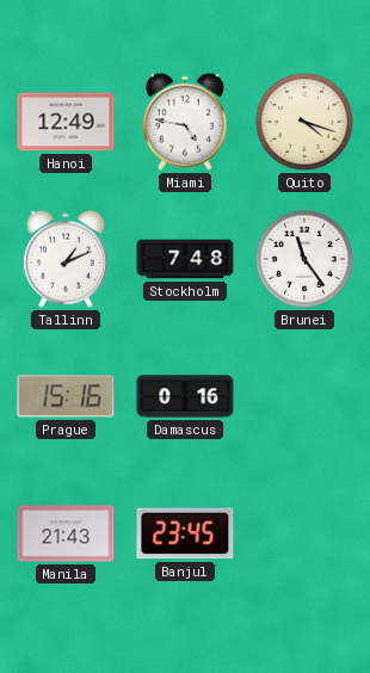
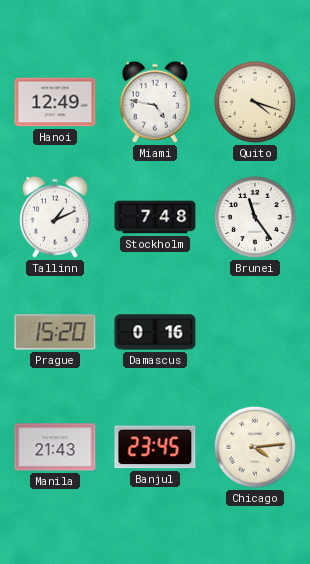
Prague: 15:16 -> 15:20
Chicago: none -> 4:14
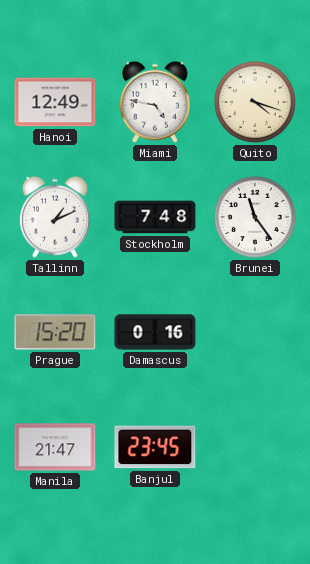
Manila: 21:43 -> 21:47
Chicago: 4:14 -> none
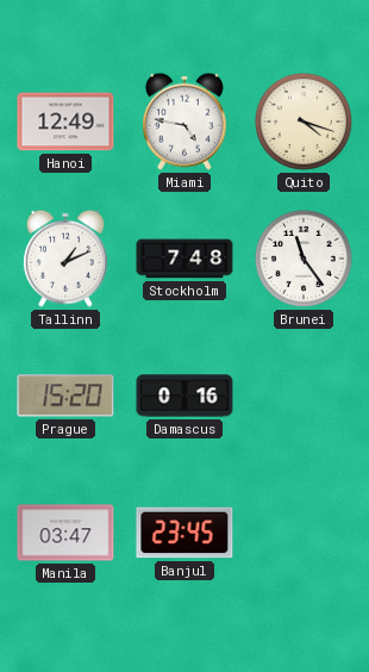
Manila: 21:47 -> 03:47
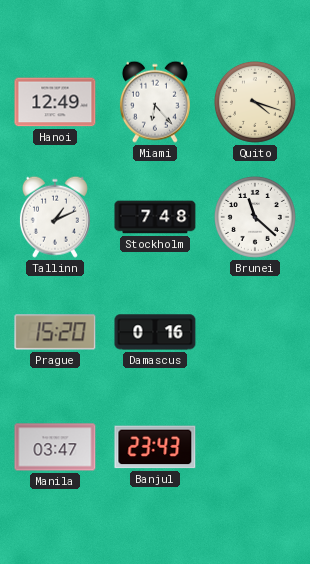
Miami: 4:47 -> 6:23
Brunei: 11:24 -> 11:22
Banjul: 23:45 -> 23:43
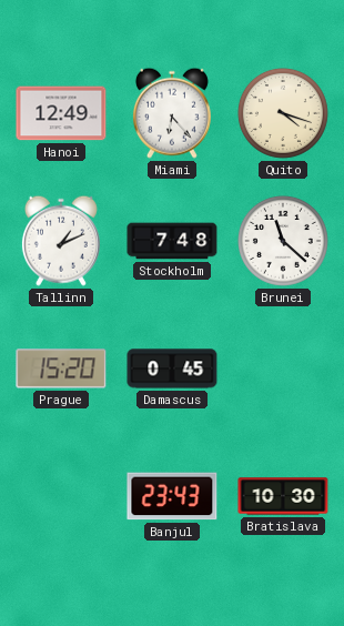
Damascus: 0:16 -> 0:45
Manila: 03:47 -> none
Bratislava: none -> 10:30
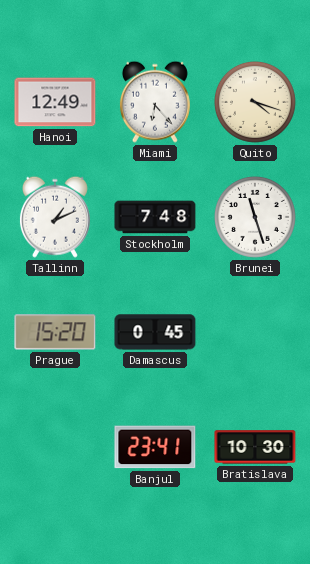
Brunei: 11:22 -> 11:27
Banjul: 23:43 -> 23:41
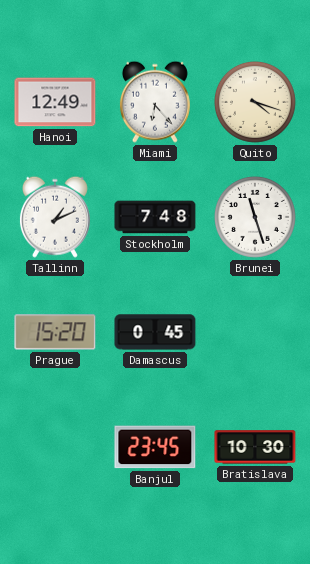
Banjul: 23:41 -> 23:45
